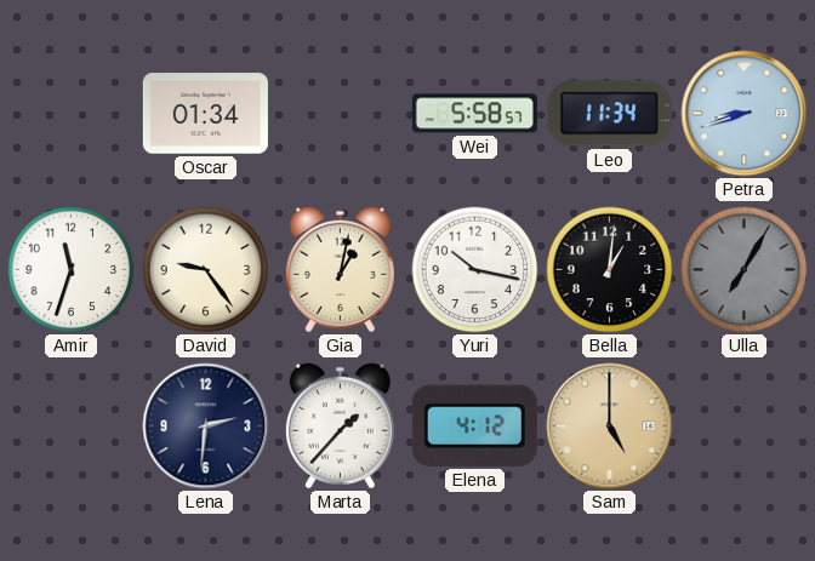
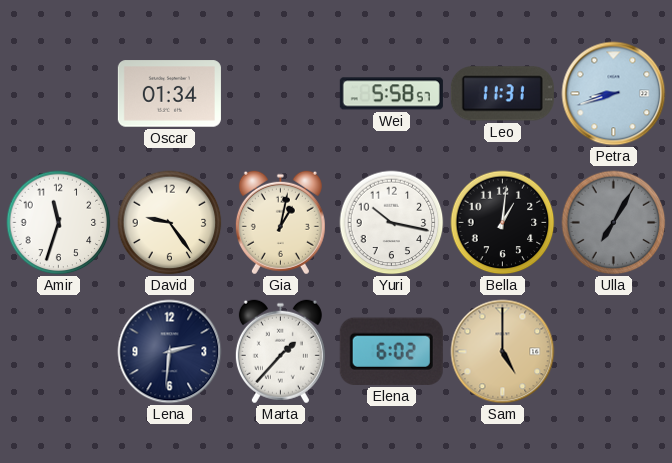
Leo: 11:34 -> 11:31
Elena: 4:12 -> 6:02
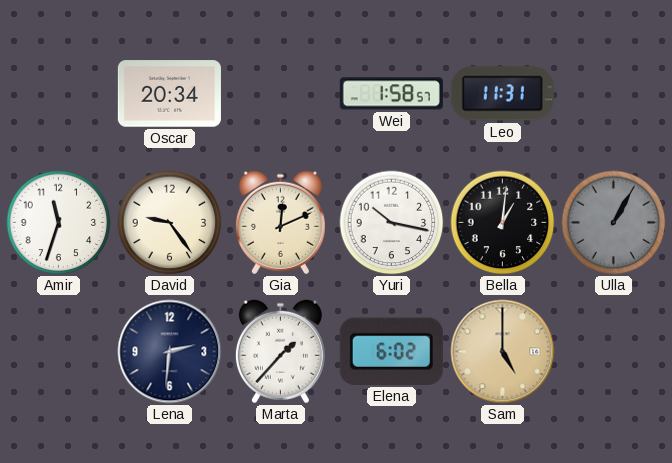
Oscar: 01:34 -> 20:34
Wei: 5:58 -> 1:58
Petra: 8:42 -> none
Gia: 1:02 -> 12:11
Ulla: 7:05 -> 1:05
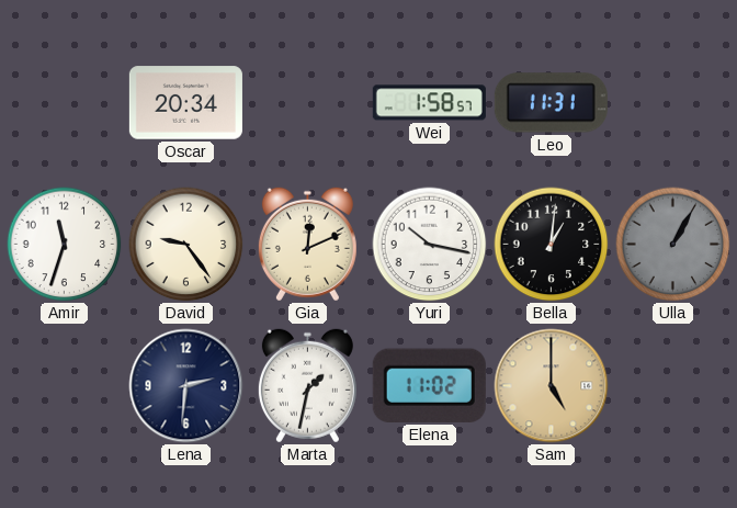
Marta: 1:37 -> 1:32
Elena: 6:02 -> 11:02
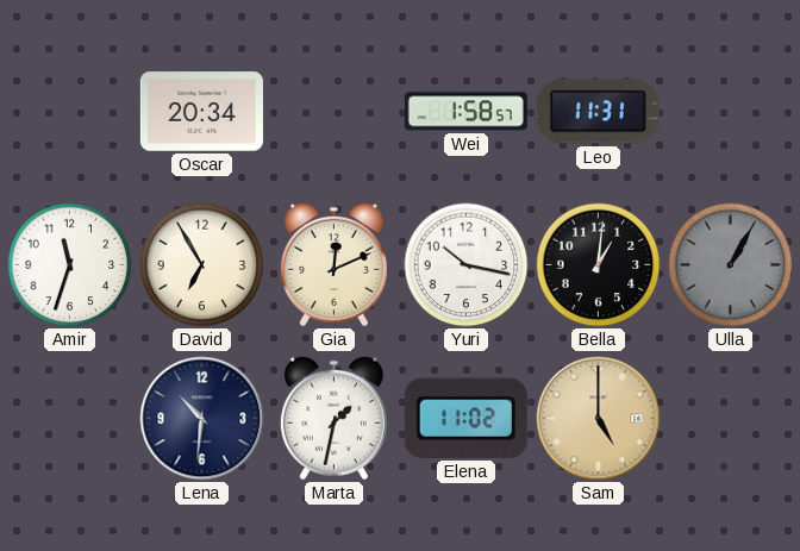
David: 9:24 -> 6:55
Lena: 2:31 -> 10:31
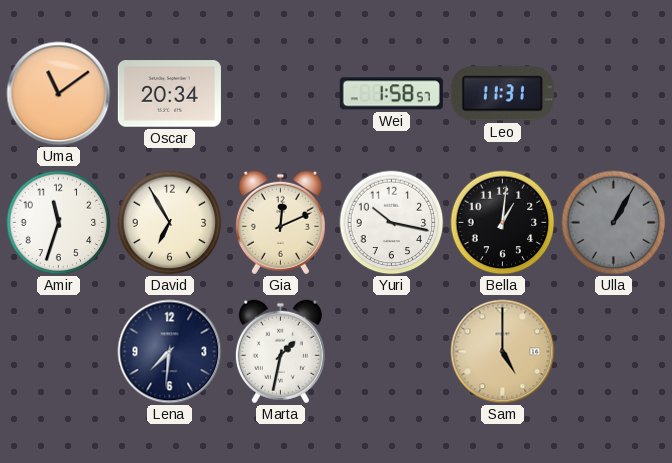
Uma: none -> 11:09
Lena: 10:31 -> 7:31
Elena: 11:02 -> none
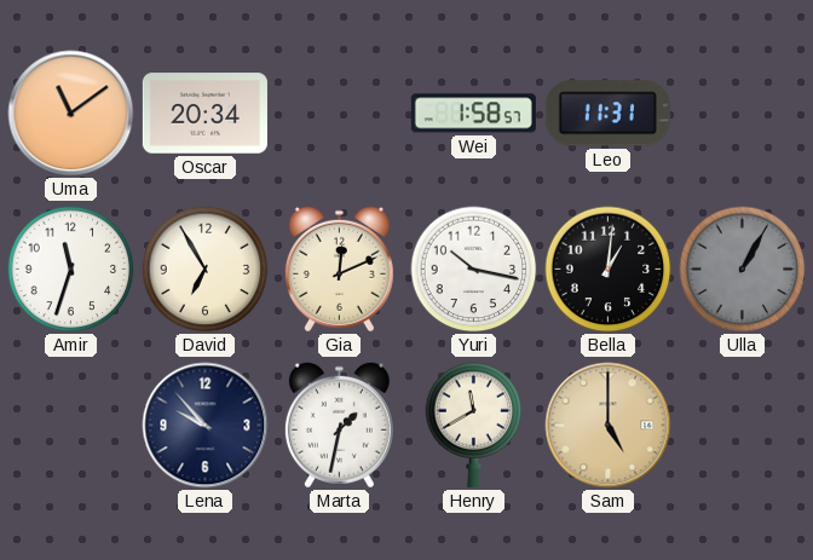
Lena: 7:31 -> 9:53
Henry: none -> 11:40
